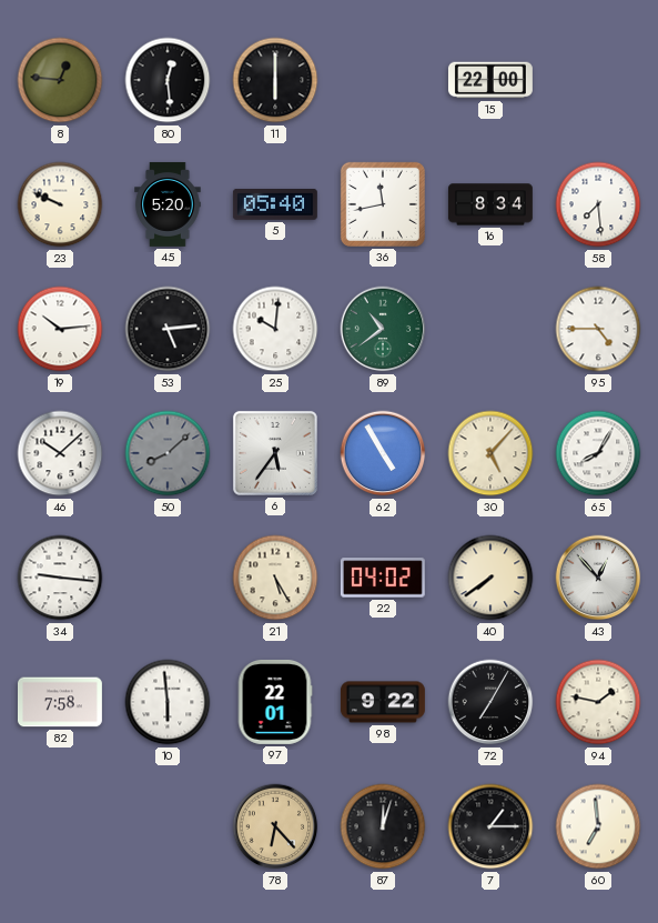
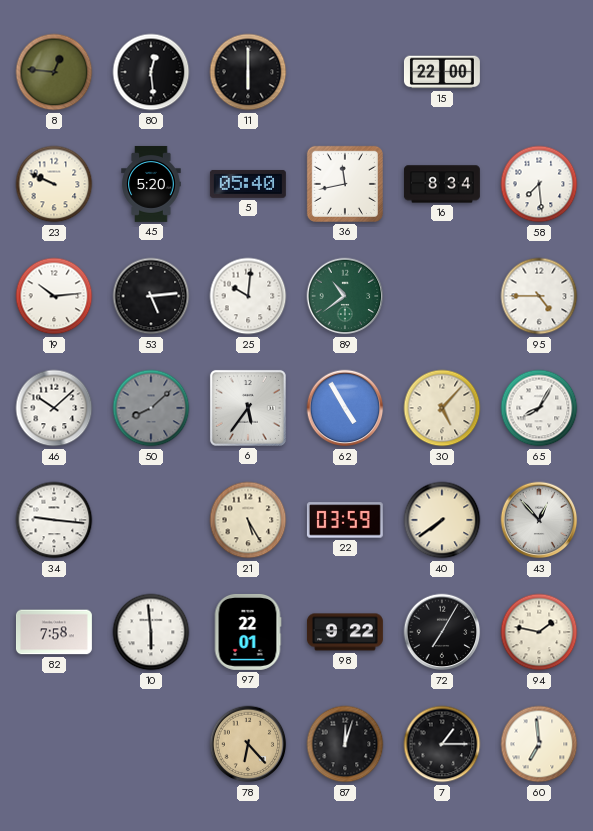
22: 04:02 -> 03:59
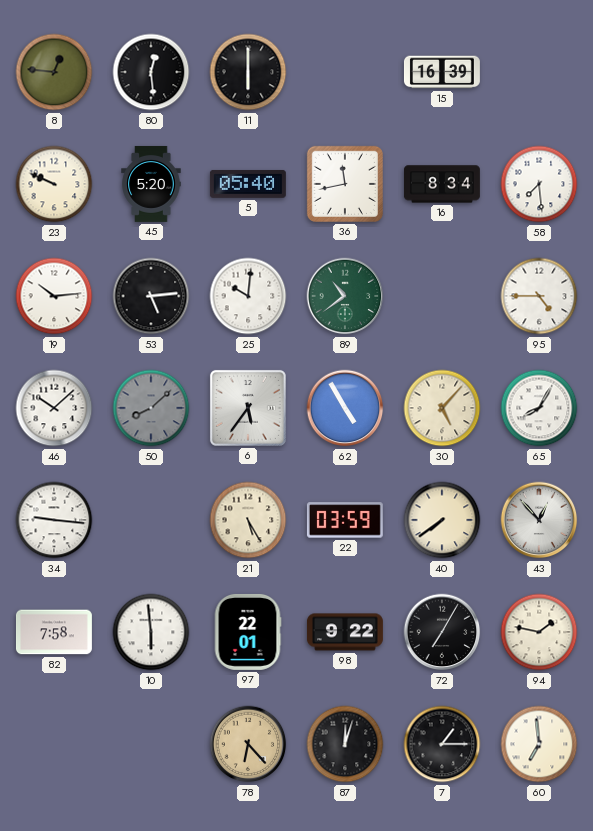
15: 22:00 -> 16:39
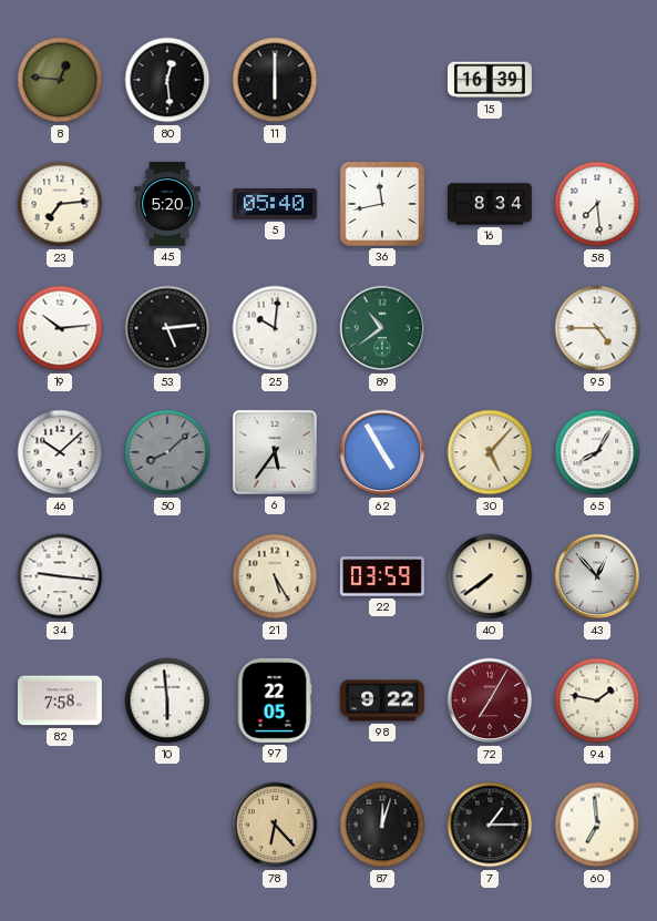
23: 9:49 -> 7:14
97: 22:01 -> 22:05
72 dial: black -> burgundy
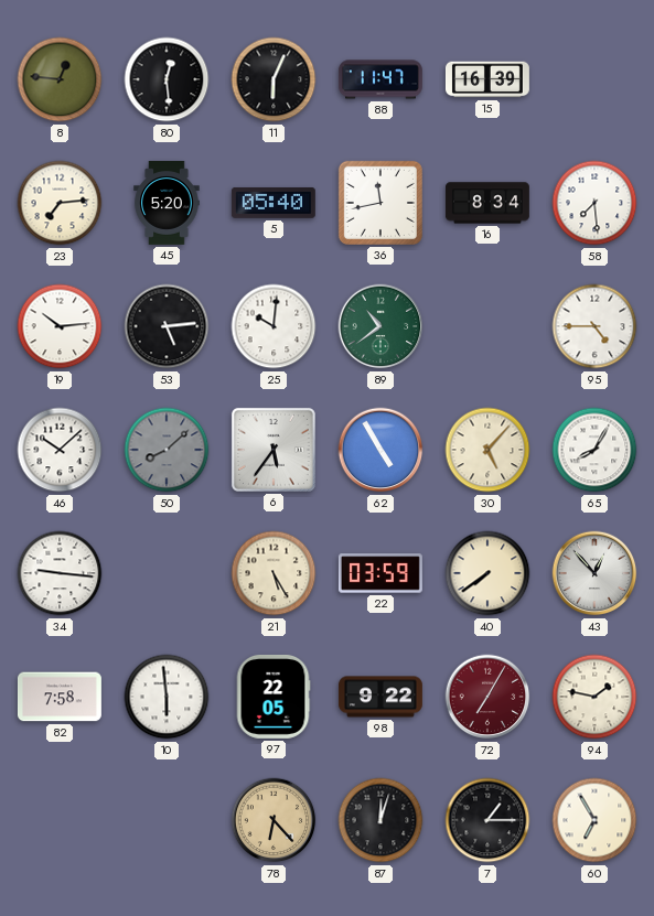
11: 6:00 -> 6:04
88: none -> 11:47
60: 6:59 -> 6:55
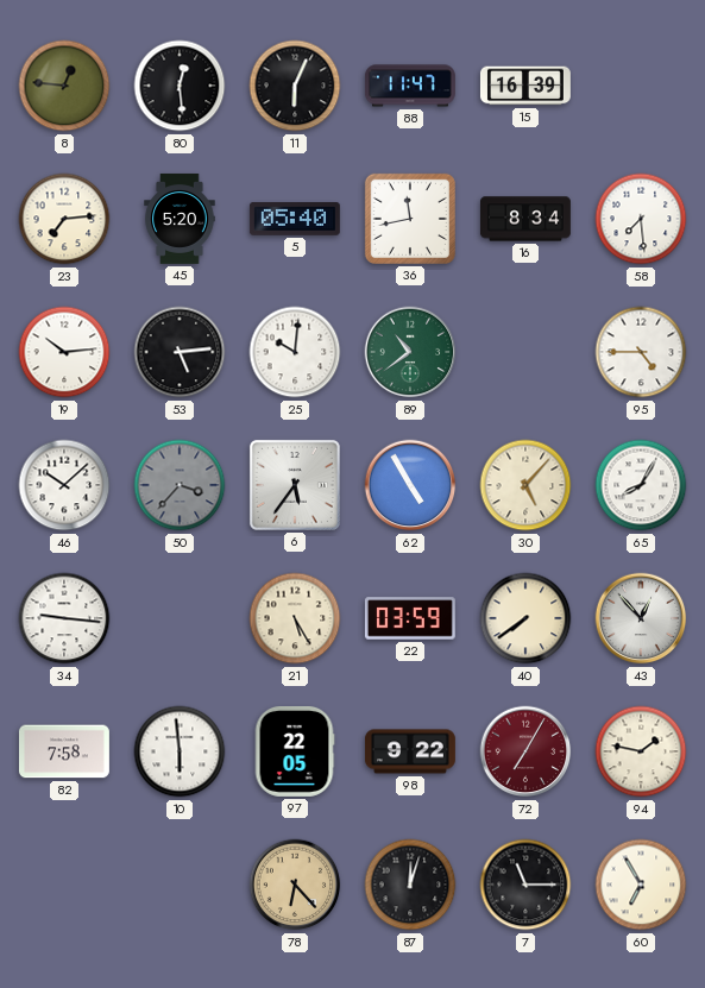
50: 8:08 -> 3:37
7: 1:15 -> 11:15
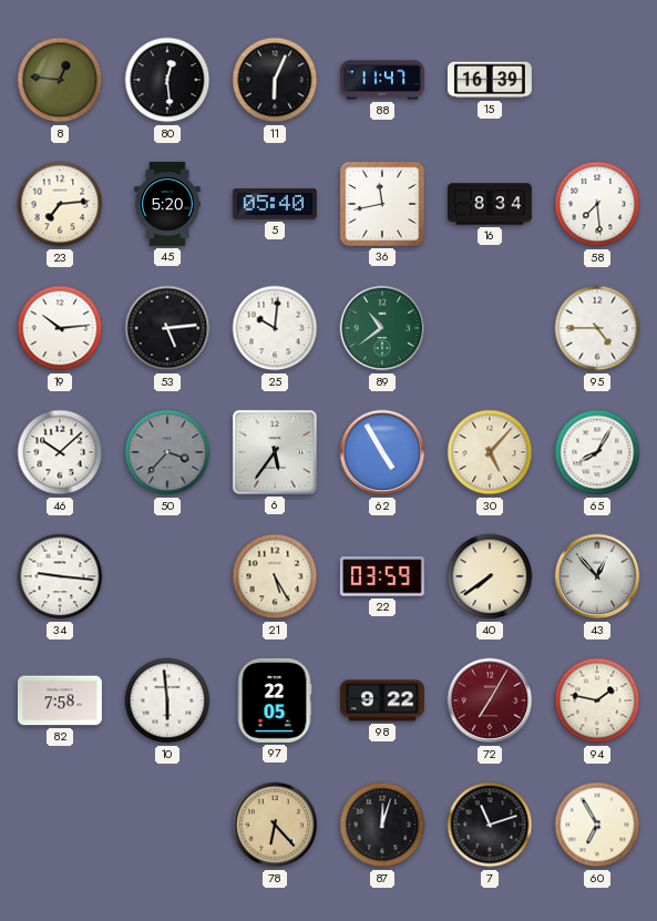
7: 11:15 -> 11:12
